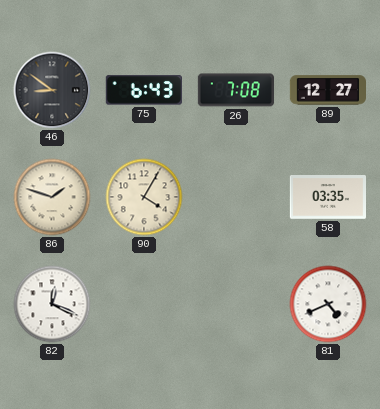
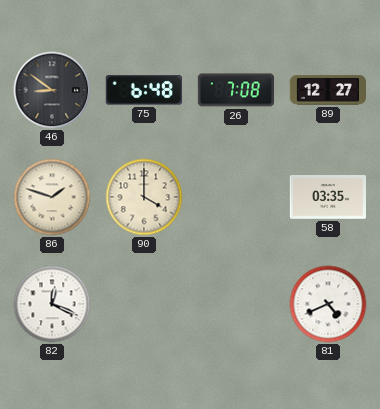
75: 6:43 -> 6:48
90: 4:05 -> 4:00
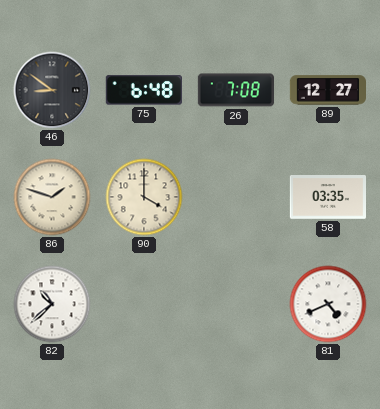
82: 12:19 -> 10:38
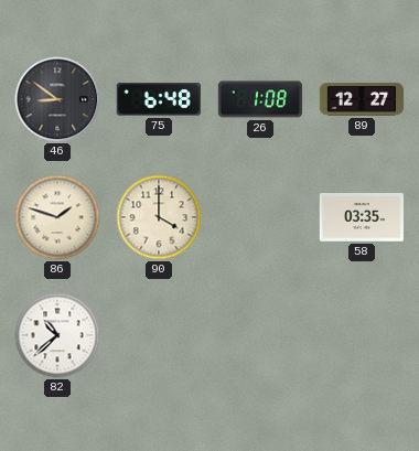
26: 7:08 -> 1:08
81: 4:41 -> none
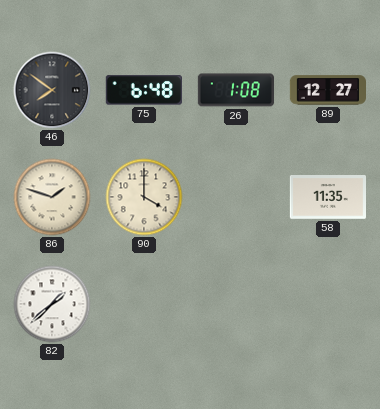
46: 8:51 -> 7:51
58: 03:35 -> 11:35
82: 10:38 -> 1:38
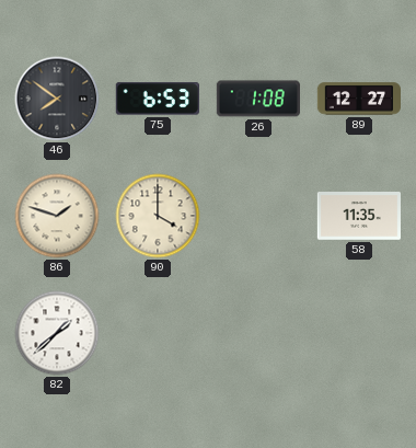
75: 6:48 -> 6:53
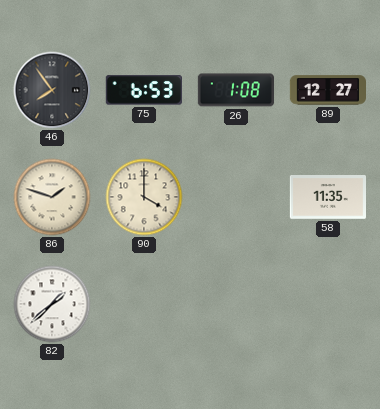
46: 7:51 -> 7:54
